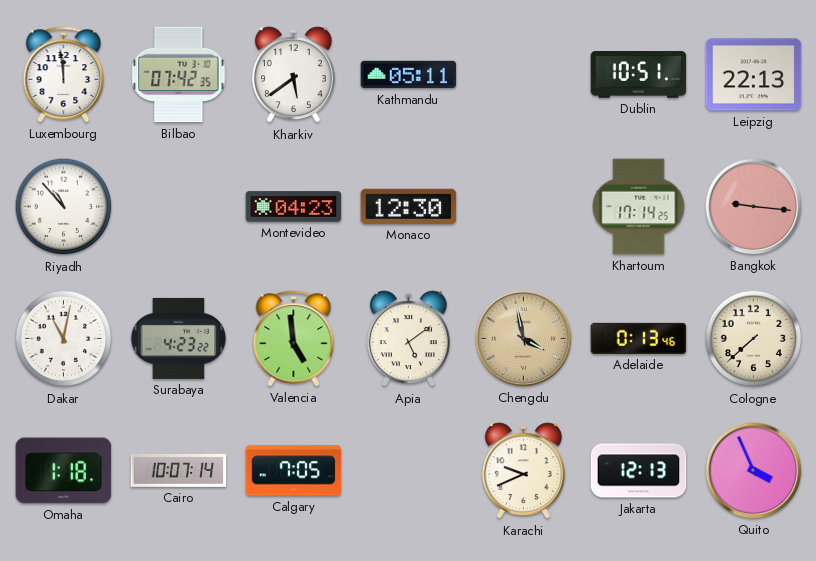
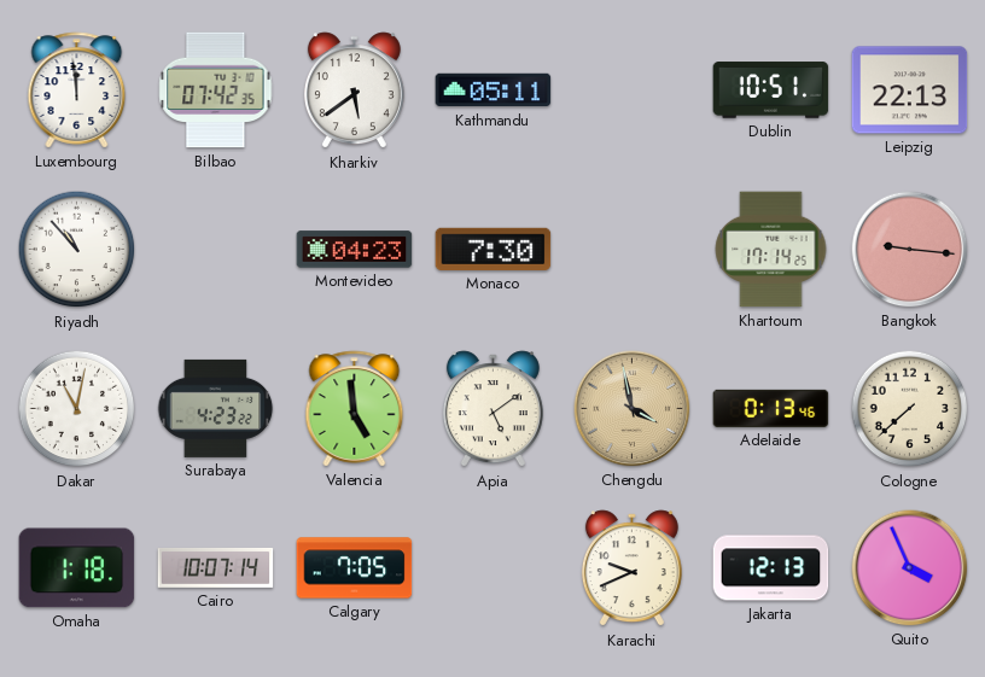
Monaco: 12:30 -> 7:30
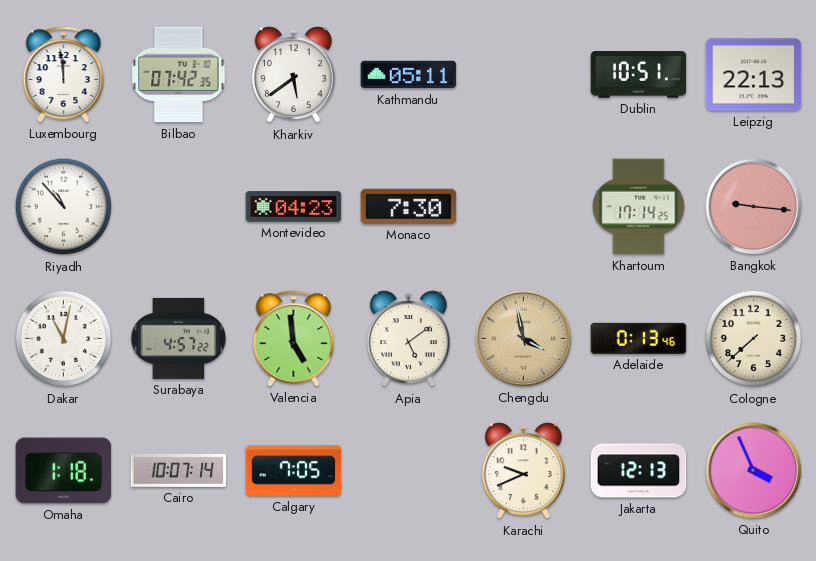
Surabaya: 4:23 -> 4:57
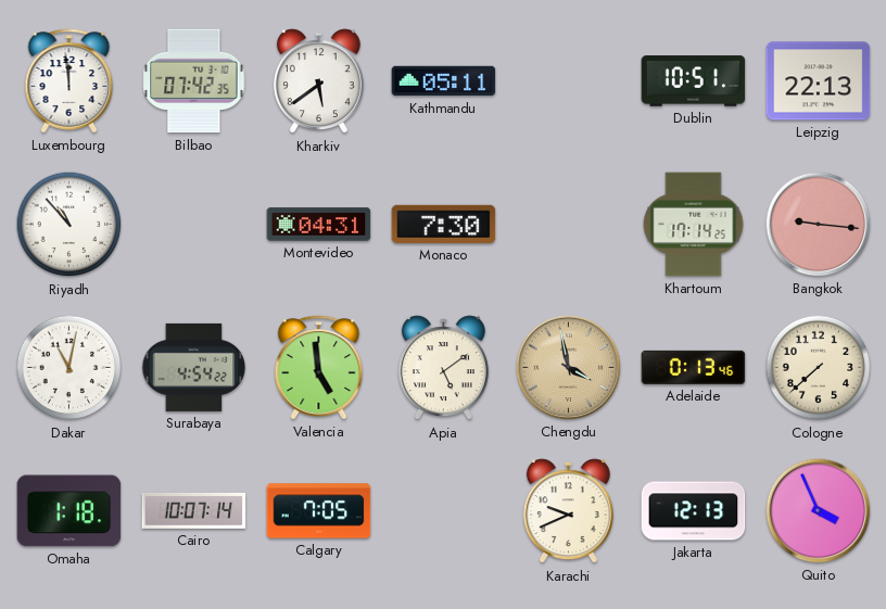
Montevideo: 04:23 -> 04:31
Surabaya: 4:57 -> 4:54
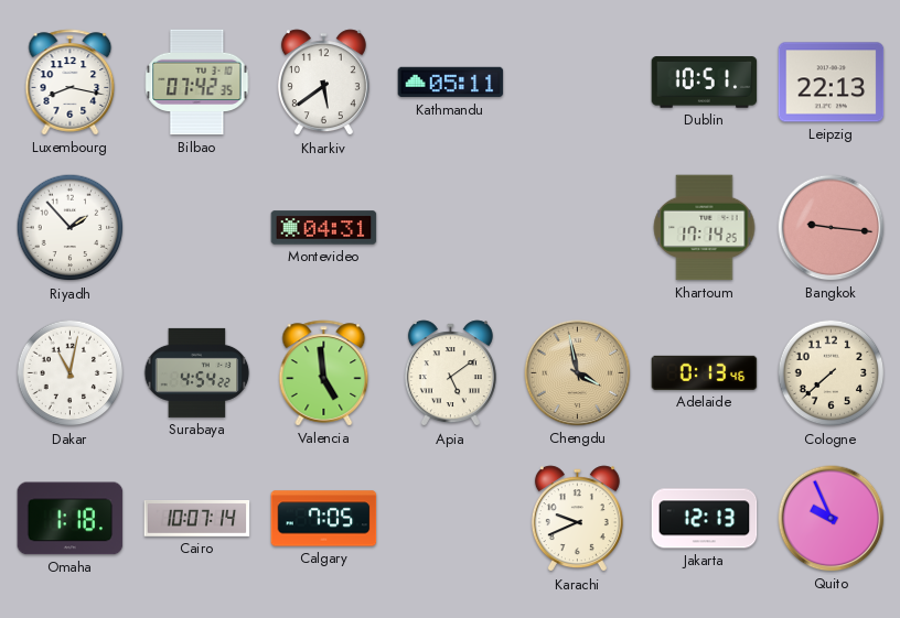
Luxembourg: 11:59 -> 8:17
Riyadh: 10:53 -> 1:53
Monaco: 7:30 -> none
Quito: 3:56 -> 9:56
